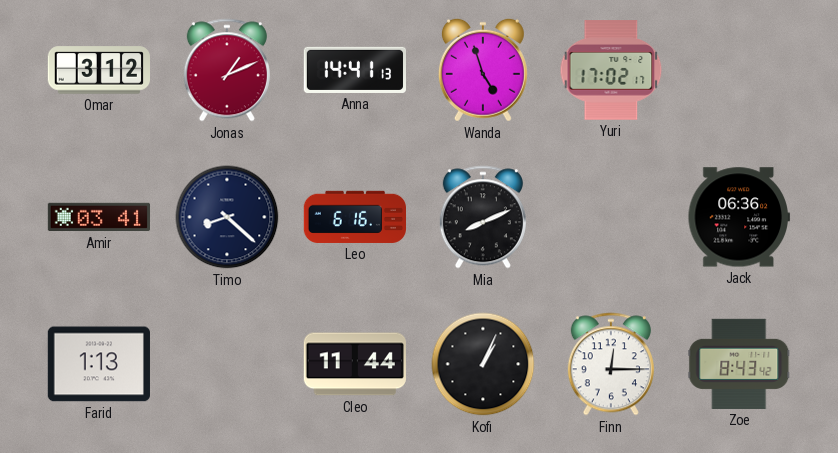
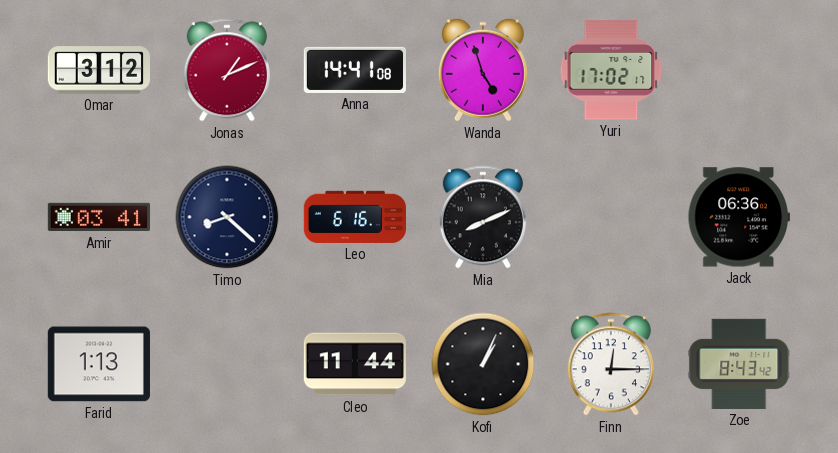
Anna: 14:41:13 -> 14:41:08
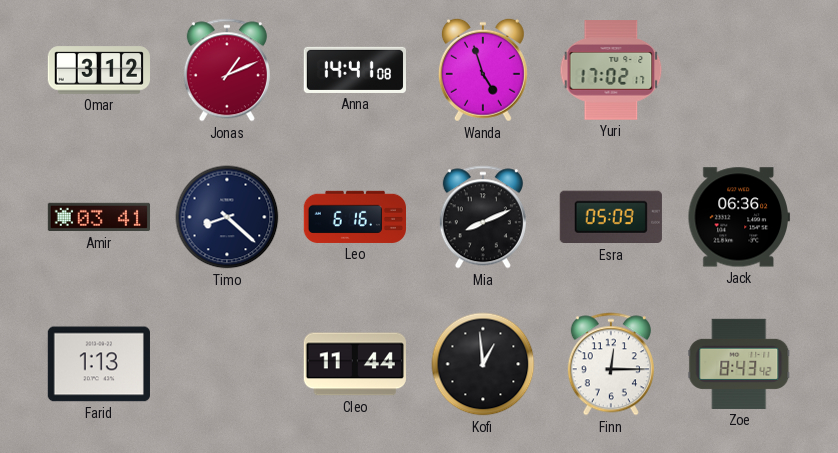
Esra: none -> 05:09
Kofi: 1:04 -> 12:59
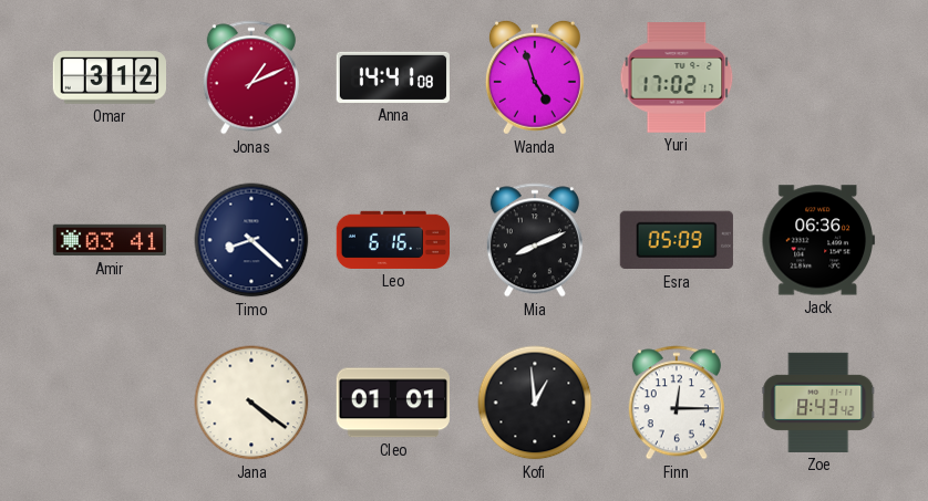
Farid: 1:13 -> none
Jana: none -> 4:21
Cleo: 11:44 -> 01:01
